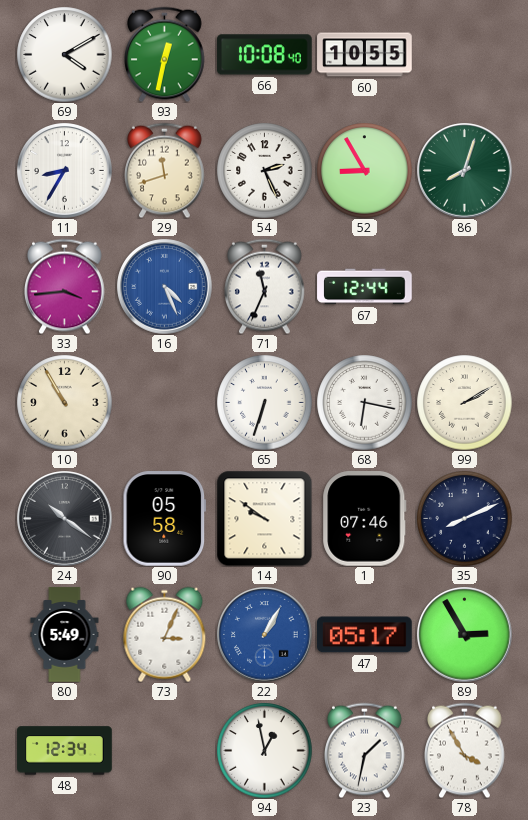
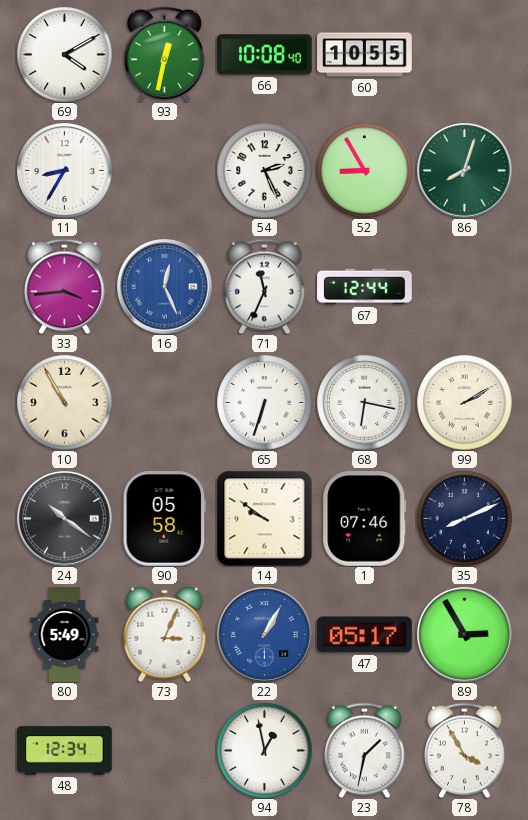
29: 11:42 -> none
16: 4:26 -> 12:26
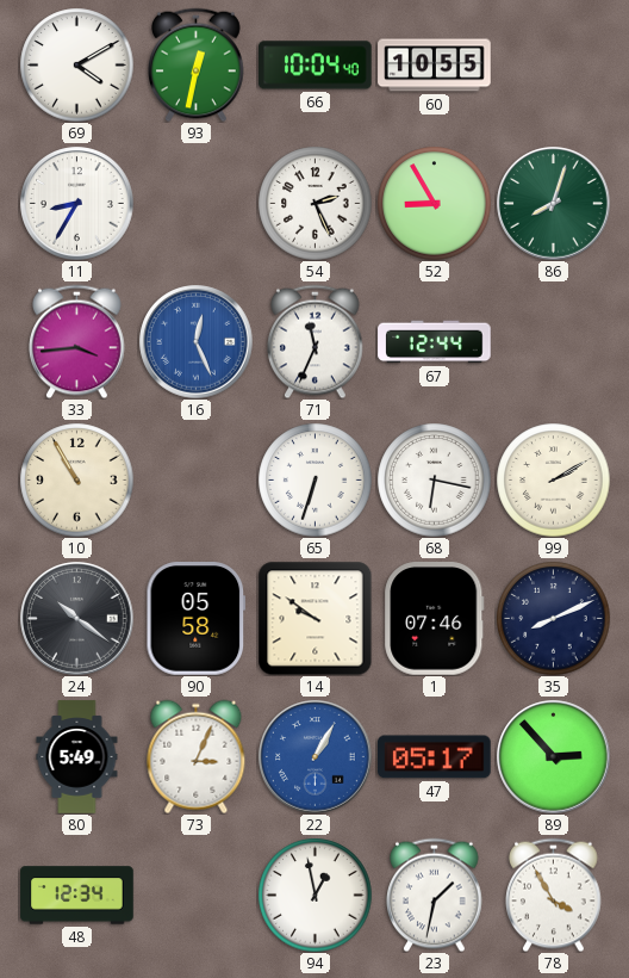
66: 10:08 -> 10:04
89: 2:55 -> 2:53
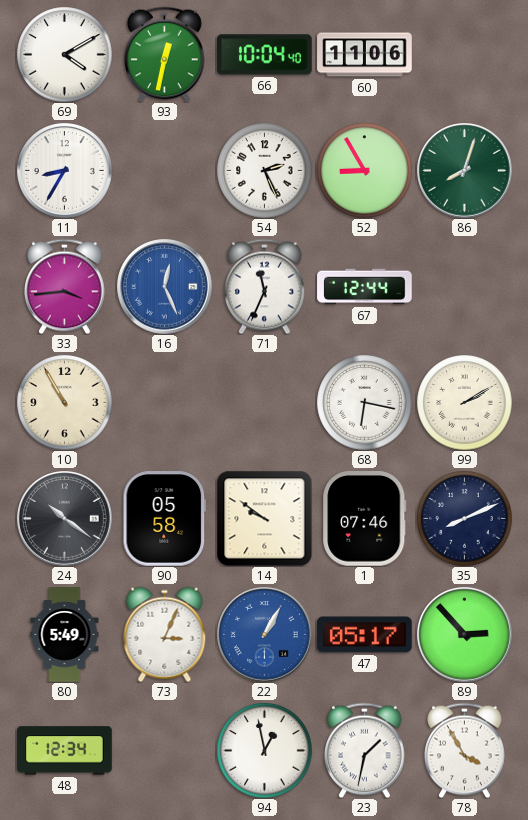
60: 10:55 -> 11:06
65: 6:33 -> none
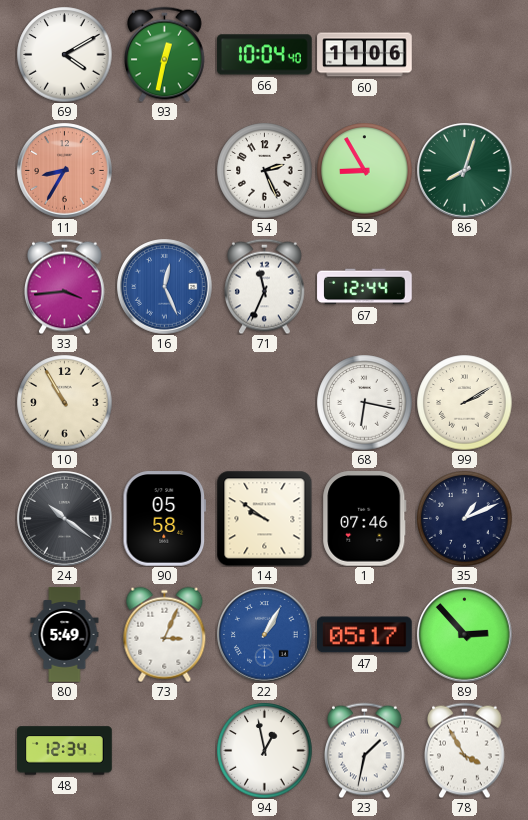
11 dial: white -> salmon
35: 8:11 -> 1:11
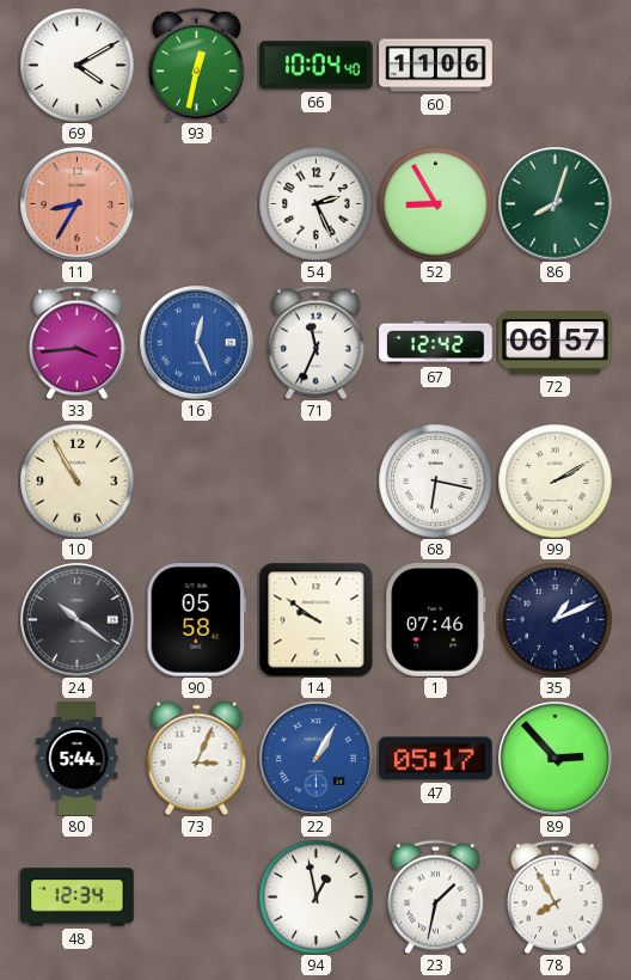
67: 12:44 -> 12:42
72: none -> 06:57
80: 5:49 -> 5:44
78: 3:55 -> 7:55
